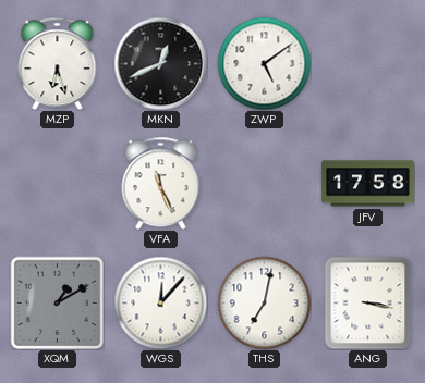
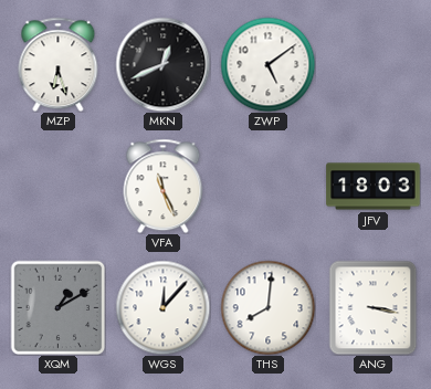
JFV: 17:58 -> 18:03
THS: 7:02 -> 8:01
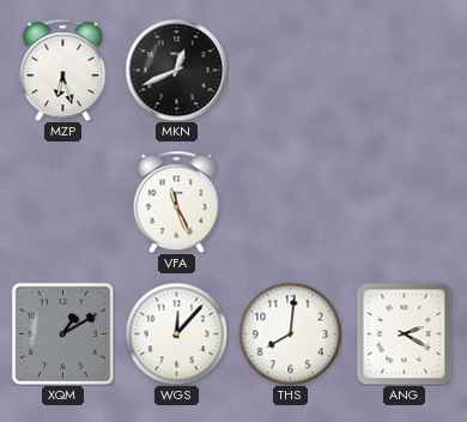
ZWP: 5:09 -> none
JFV: 18:03 -> none
ANG: 3:17 -> 2:20
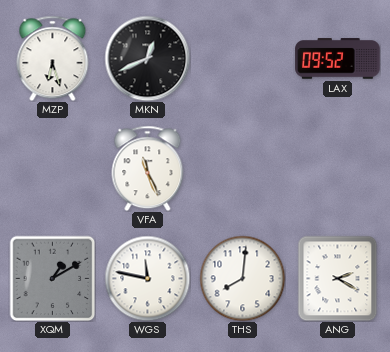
LAX: none -> 09:52
WGS: 12:07 -> 11:47
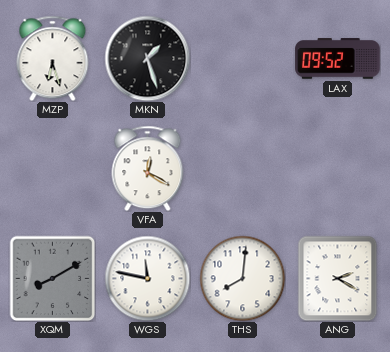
MKN: 12:41 -> 1:27
VFA: 11:26 -> 12:20
XQM: 1:10 -> 8:10
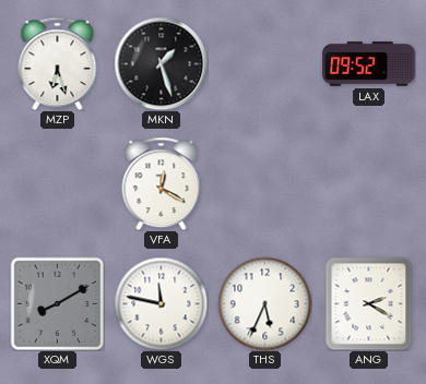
THS: 8:01 -> 5:34
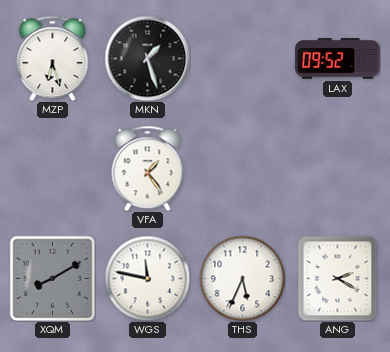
VFA: 12:20 -> 1:24
